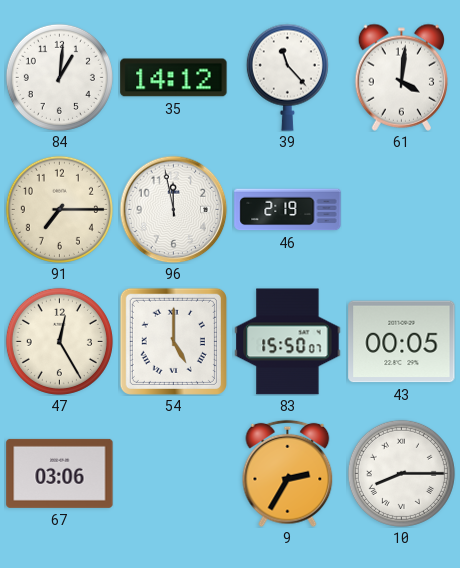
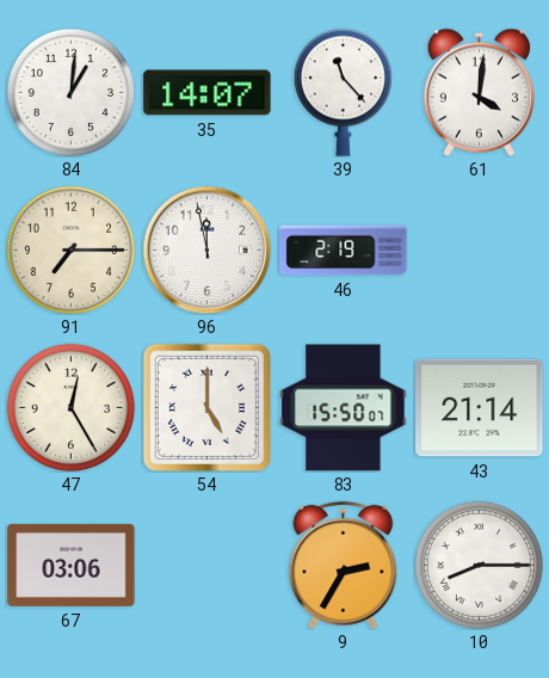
35: 14:12 -> 14:07
43: 00:05 -> 21:14
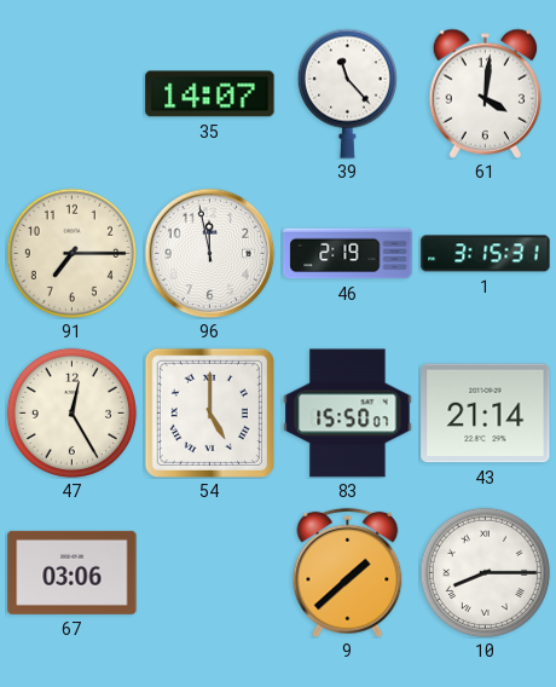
84: 1:01 -> none
1: none -> 3:15
9: 2:35 -> 1:38
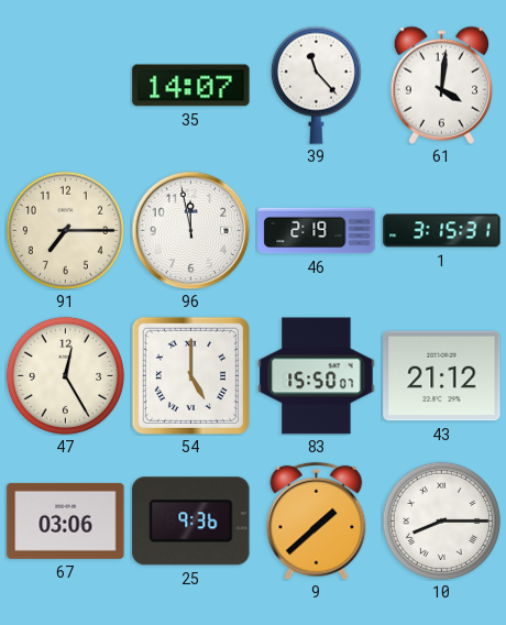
43: 21:14 -> 21:12
25: none -> 9:36
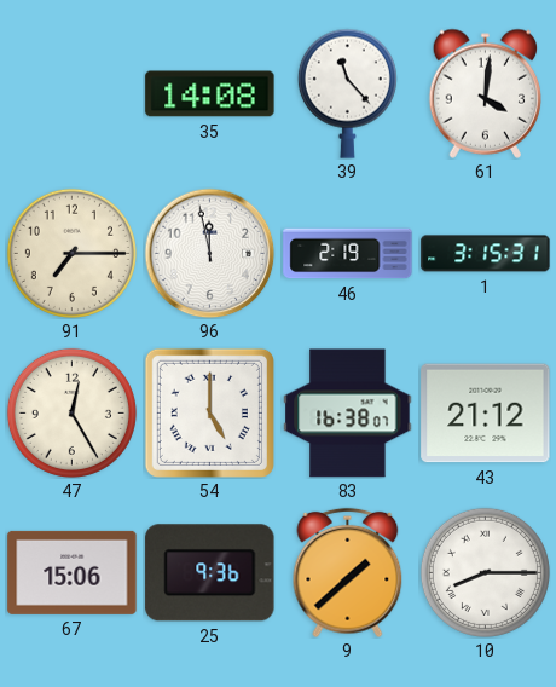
35: 14:07 -> 14:08
83: 15:50 -> 16:38
67: 03:06 -> 15:06
